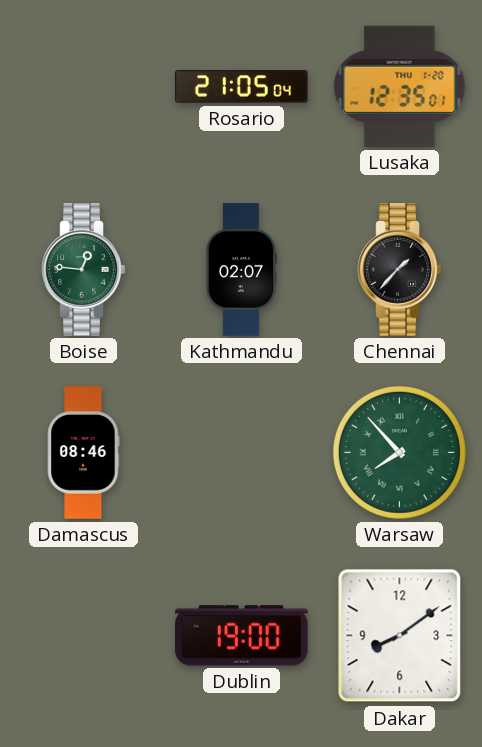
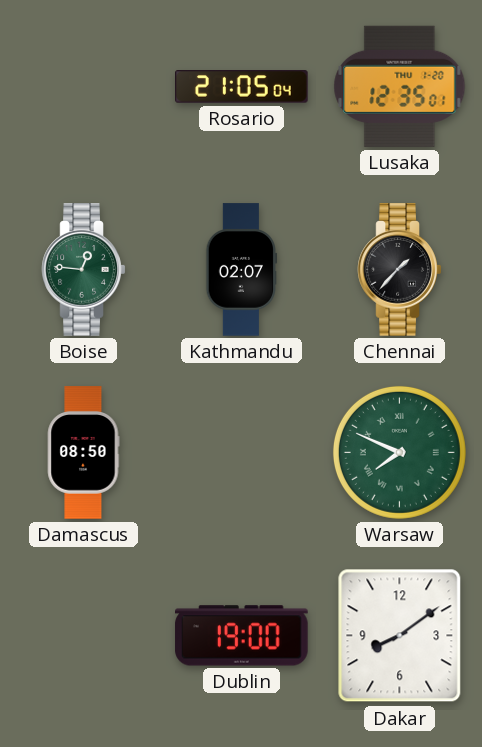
Damascus: 08:46 -> 08:50
Warsaw: 7:53 -> 7:49
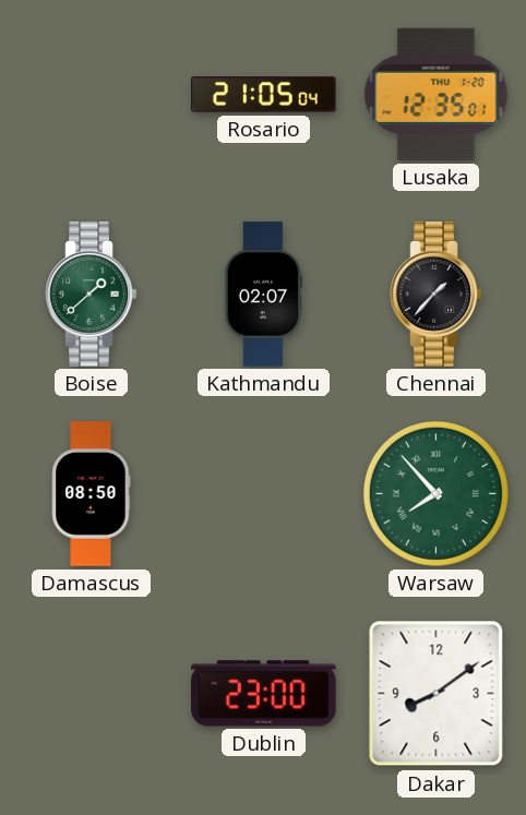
Boise: 12:46 -> 1:38
Warsaw: 7:49 -> 7:53
Dublin: 19:00 -> 23:00
